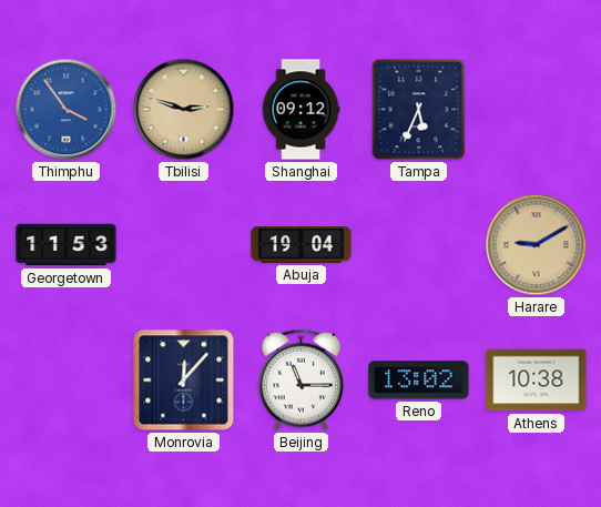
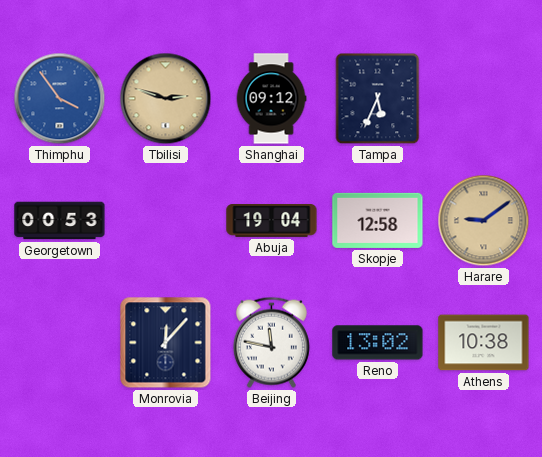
Georgetown: 11:53 -> 00:53
Skopje: none -> 12:58
Harare: 9:10 -> 9:09
Beijing: 11:15 -> 11:47
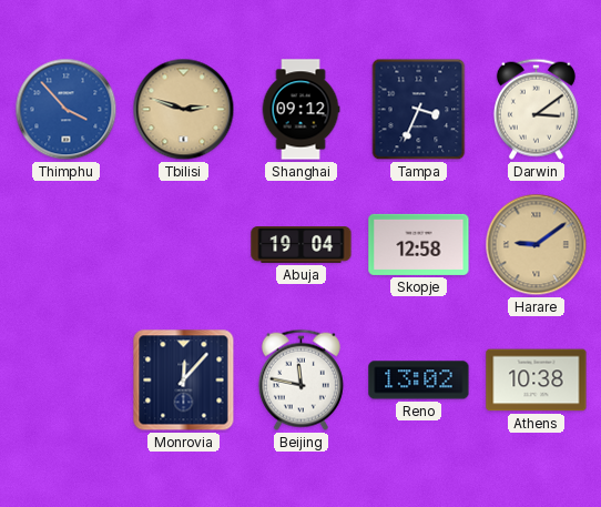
Thimphu: 3:54 -> 3:53
Tampa: 5:34 -> 3:34
Darwin: none -> 3:09
Georgetown: 00:53 -> none
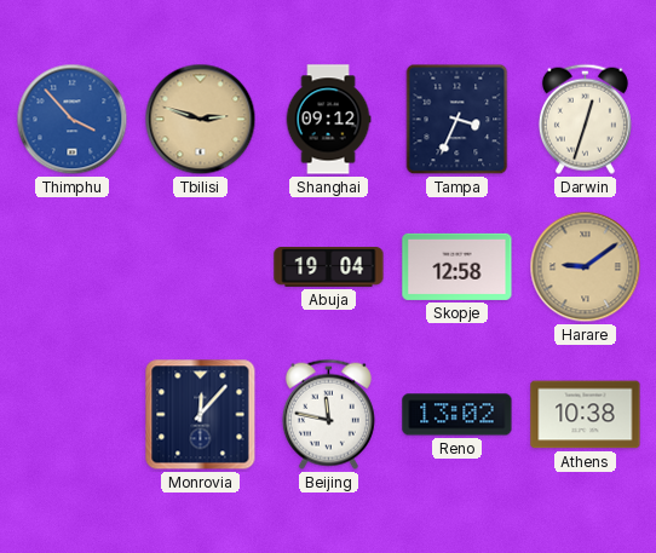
Darwin: 3:09 -> 12:33
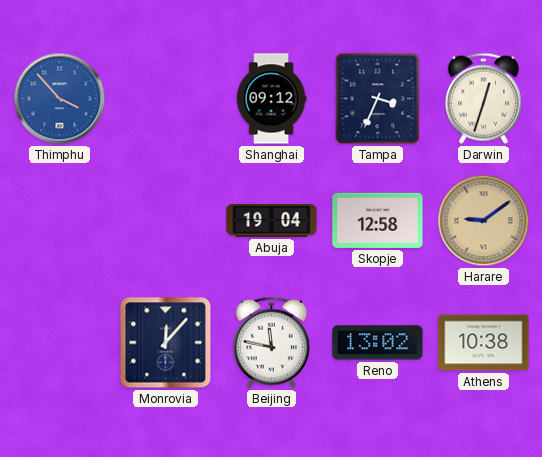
Tbilisi: 2:48 -> none
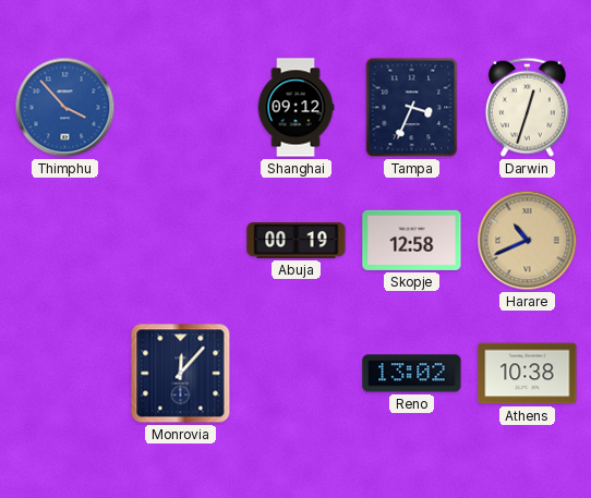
Abuja: 19:04 -> 00:19
Harare: 9:09 -> 10:41
Beijing: 11:47 -> none
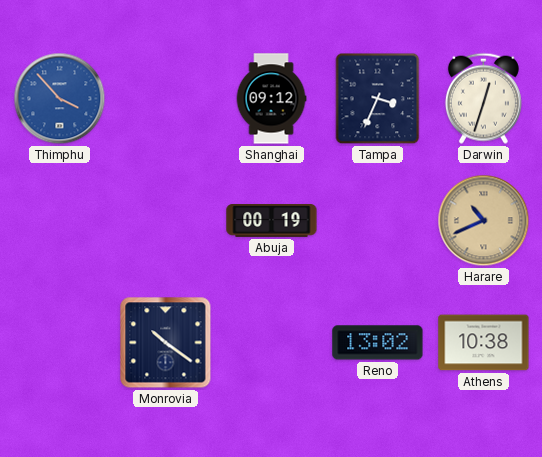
Skopje: 12:58 -> none
Monrovia: 12:07 -> 10:21
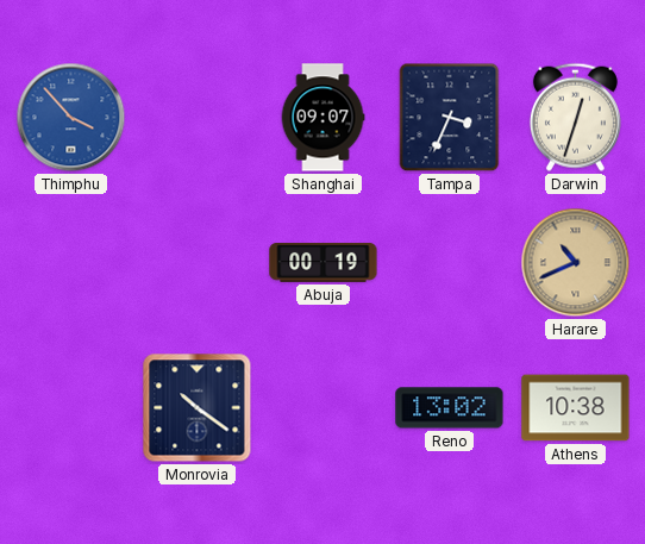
Shanghai: 09:12 -> 09:07
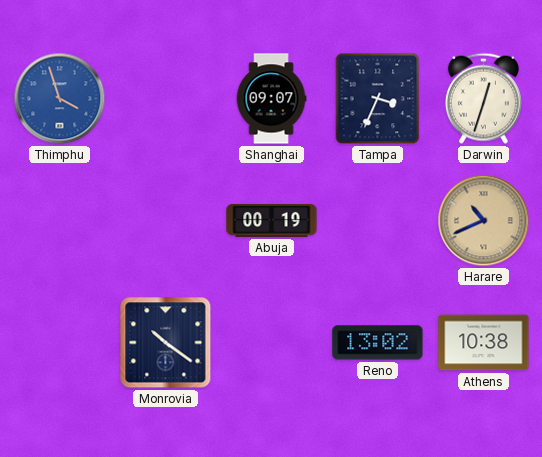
Thimphu: 3:53 -> 3:57
